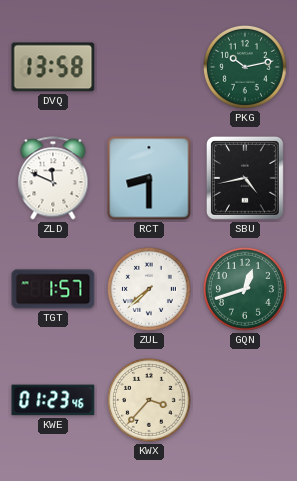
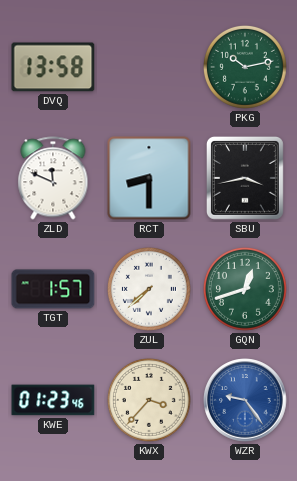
SBU: 4:43 -> 3:43
WZR: none -> 9:24
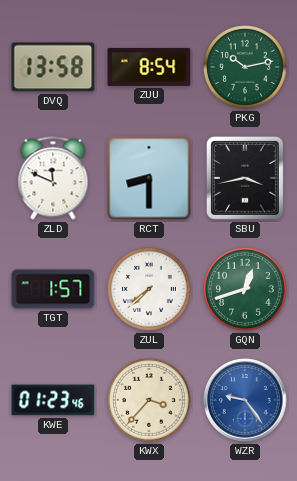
ZUU: none -> 8:54
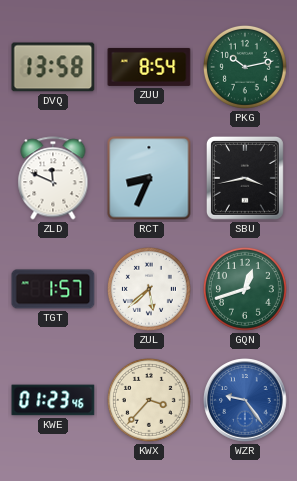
RCT: 8:30 -> 8:34
ZUL: 7:38 -> 5:38
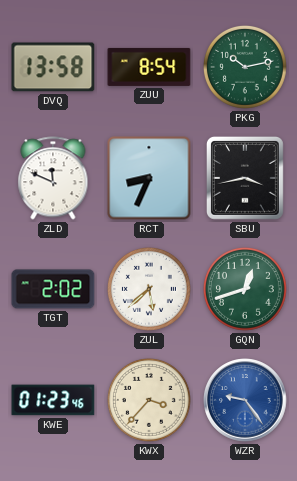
TGT: 1:57 -> 2:02
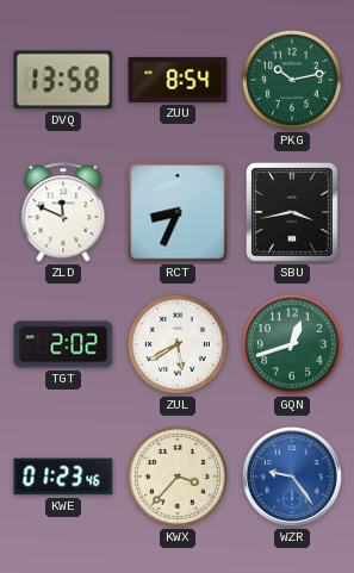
ZUL: 5:38 -> 5:40
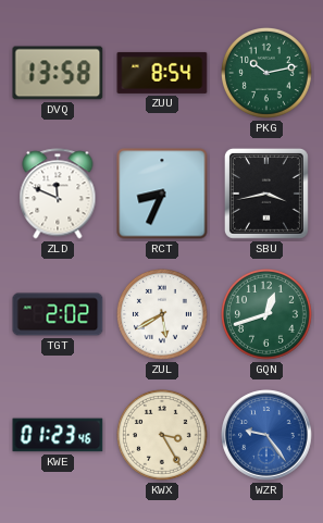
KWX: 3:37 -> 3:25
